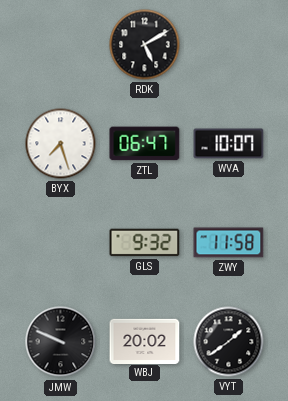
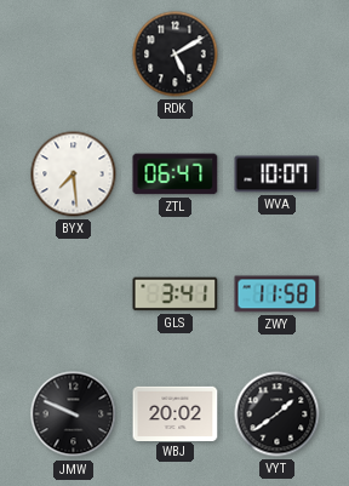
BYX: 7:27 -> 7:29
GLS: 9:32 -> 3:41
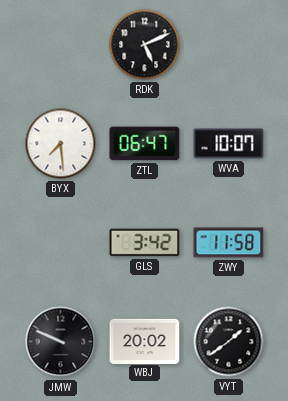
RDK: 5:10 -> 5:11
GLS: 3:41 -> 3:42
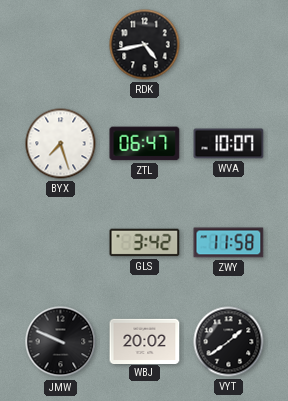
RDK: 5:11 -> 4:43
BYX: 7:29 -> 7:27
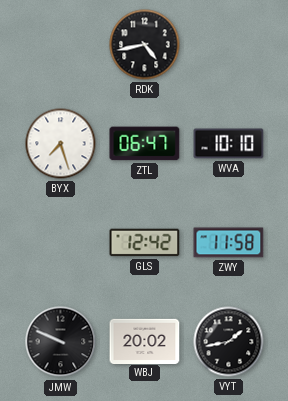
WVA: 10:07 -> 10:10
GLS: 3:42 -> 12:42
VYT: 1:39 -> 1:43
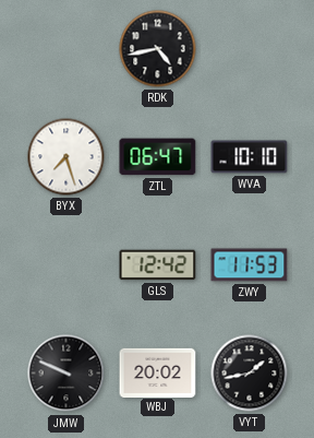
ZWY: 11:58 -> 11:53
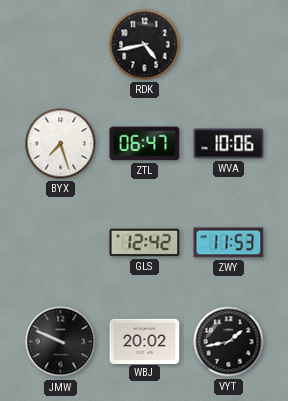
WVA: 10:10 -> 10:06
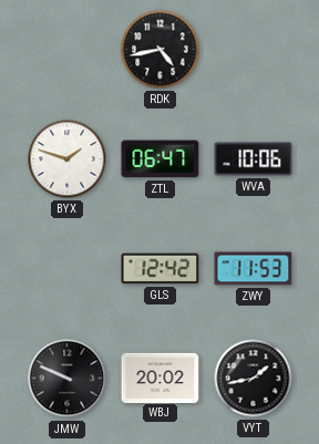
BYX: 7:27 -> 1:48
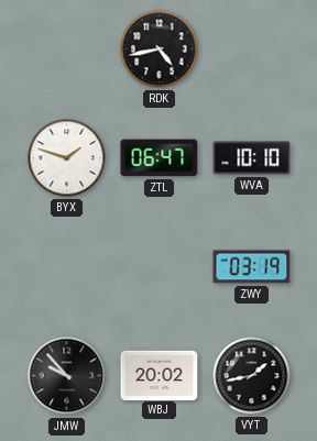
WVA: 10:06 -> 10:10
GLS: 12:42 -> none
ZWY: 11:53 -> 03:19
JMW: 9:49 -> 9:53
